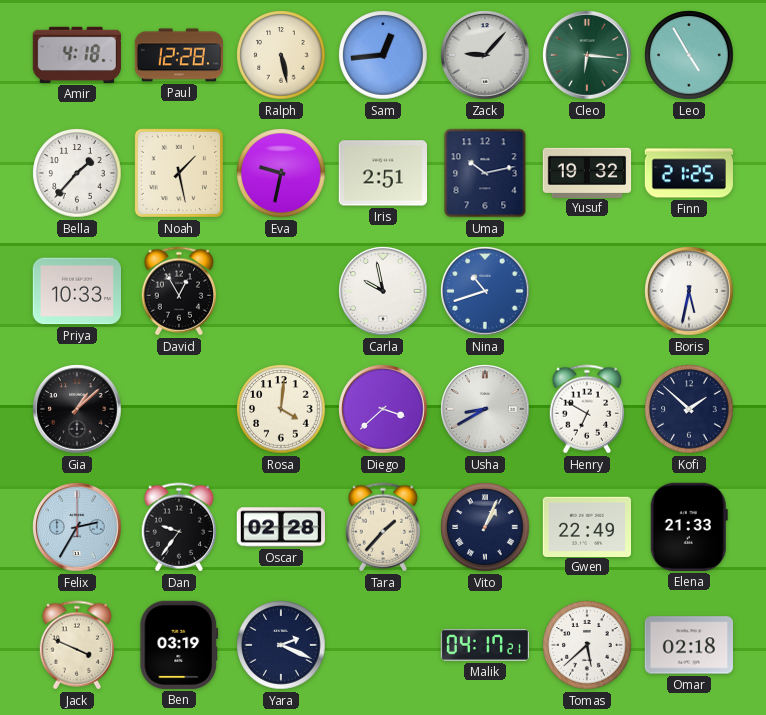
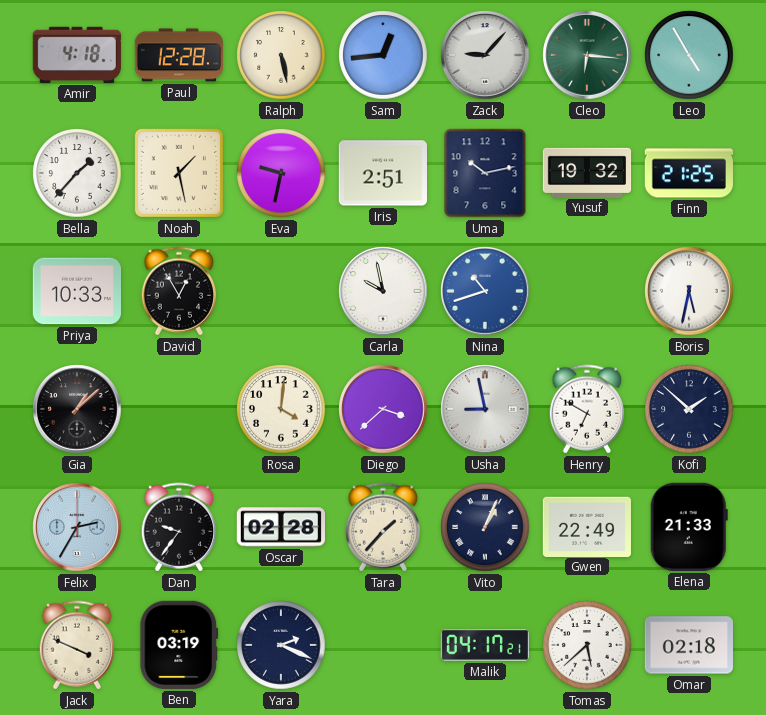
Usha: 8:40 -> 8:58
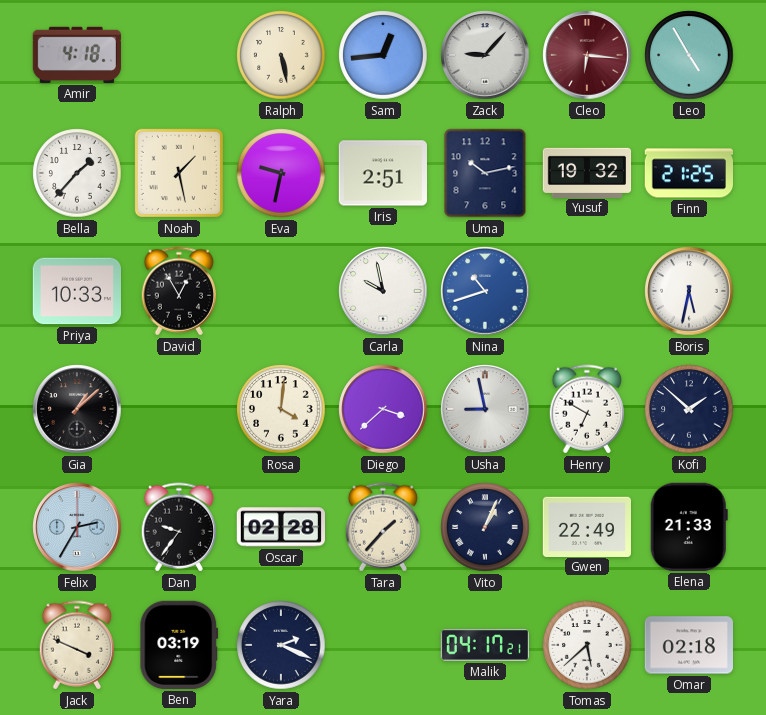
Paul: 12:28 -> none
Cleo dial: green -> burgundy
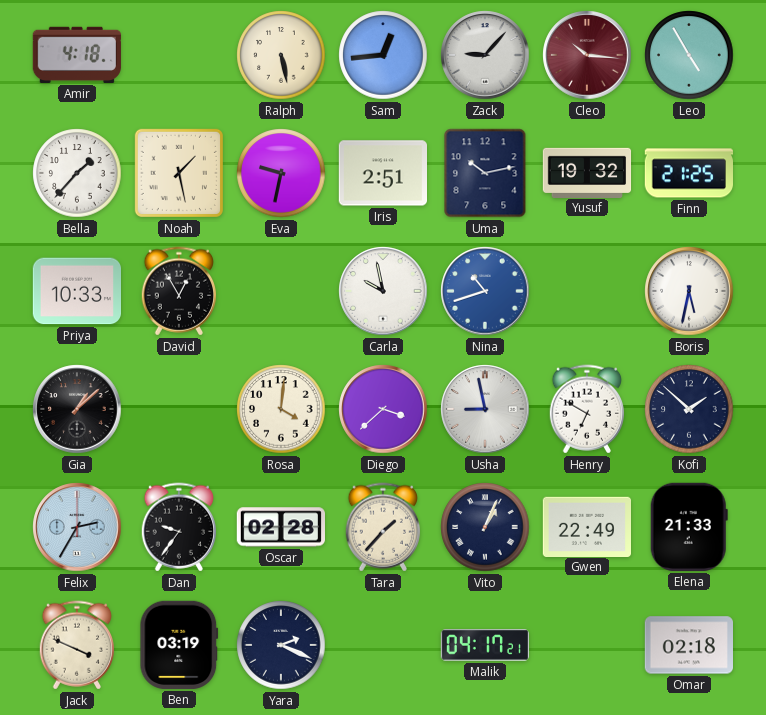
Cleo: 6:16 -> 10:16
Tomas: 5:38 -> none
